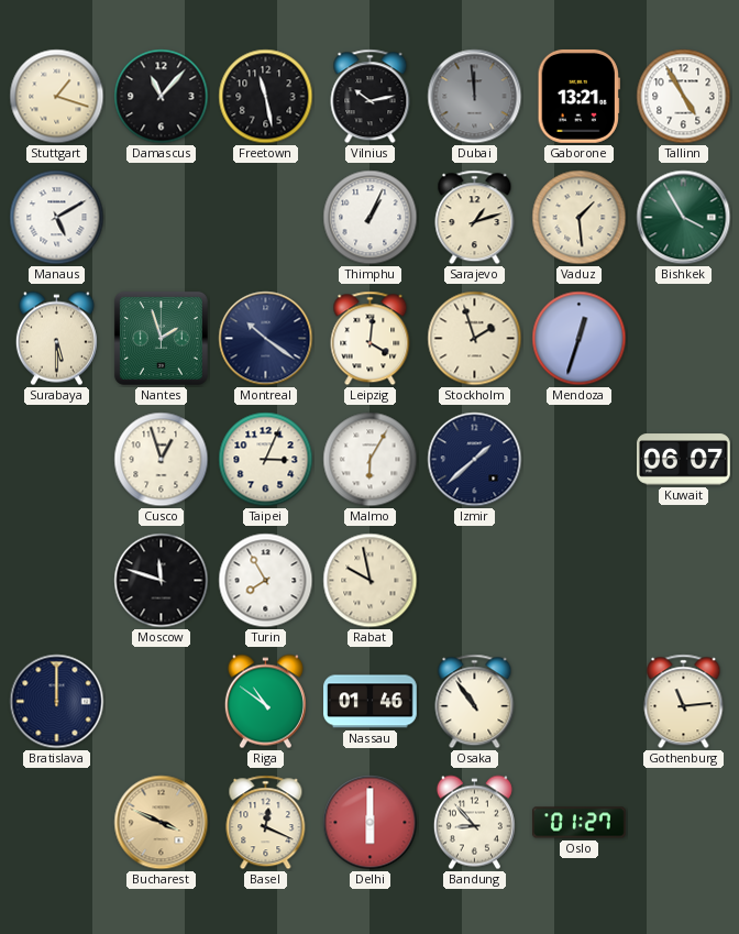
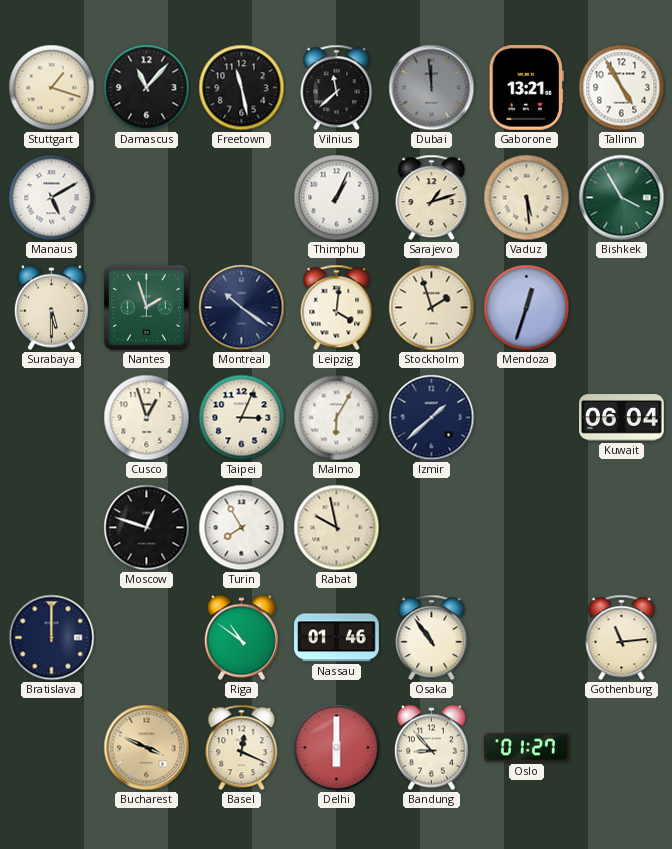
Vilnius: 10:13 -> 11:38
Vaduz: 1:29 -> 5:29
Kuwait: 06:07 -> 06:04
Moscow: 11:48 -> 12:48
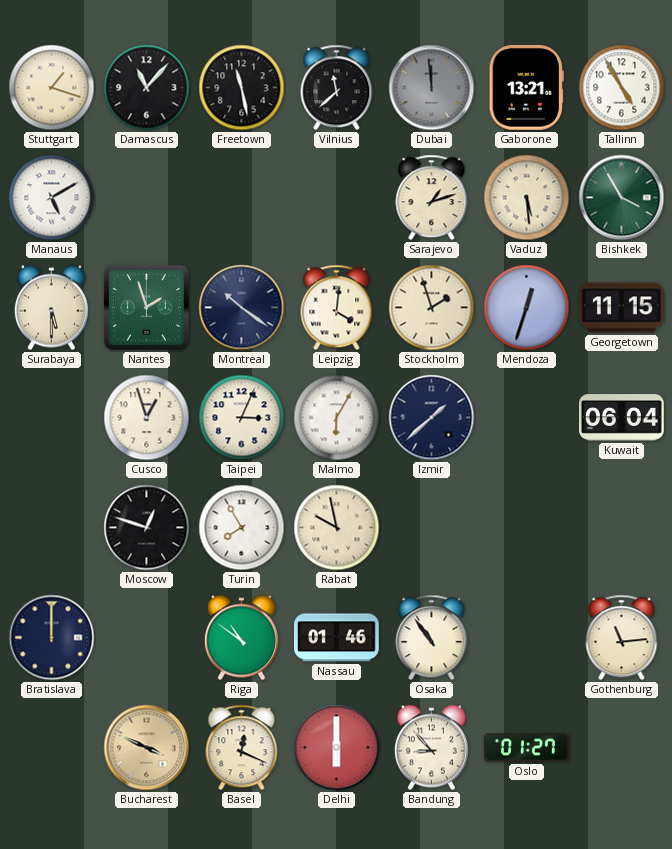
Thimphu: 1:04 -> none
Georgetown: none -> 11:15
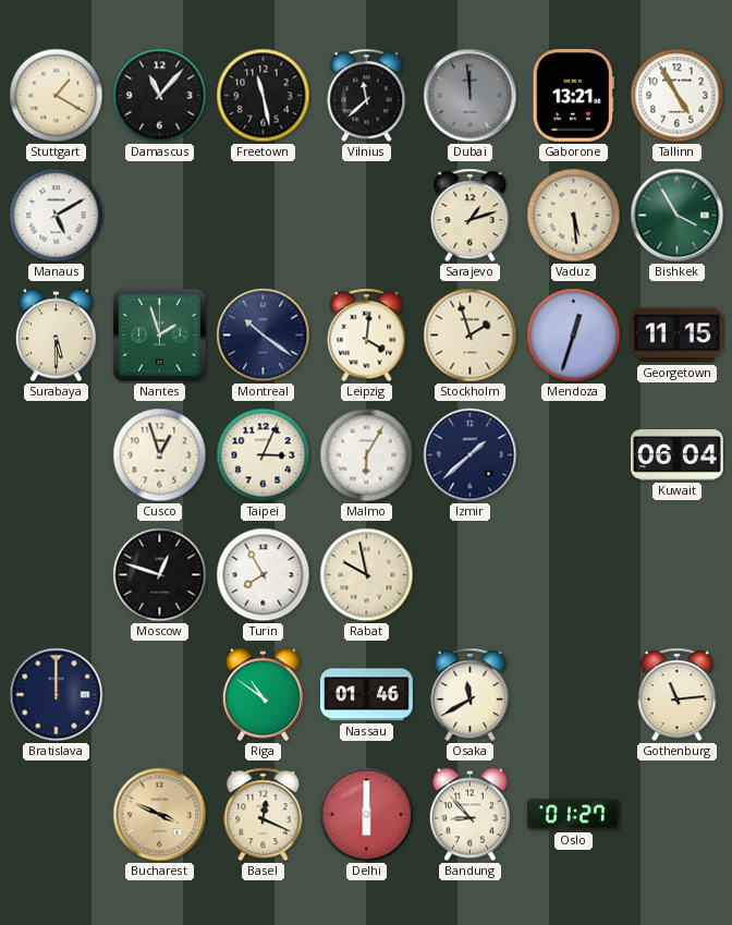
Stuttgart: 1:18 -> 1:20
Osaka: 10:54 -> 11:40
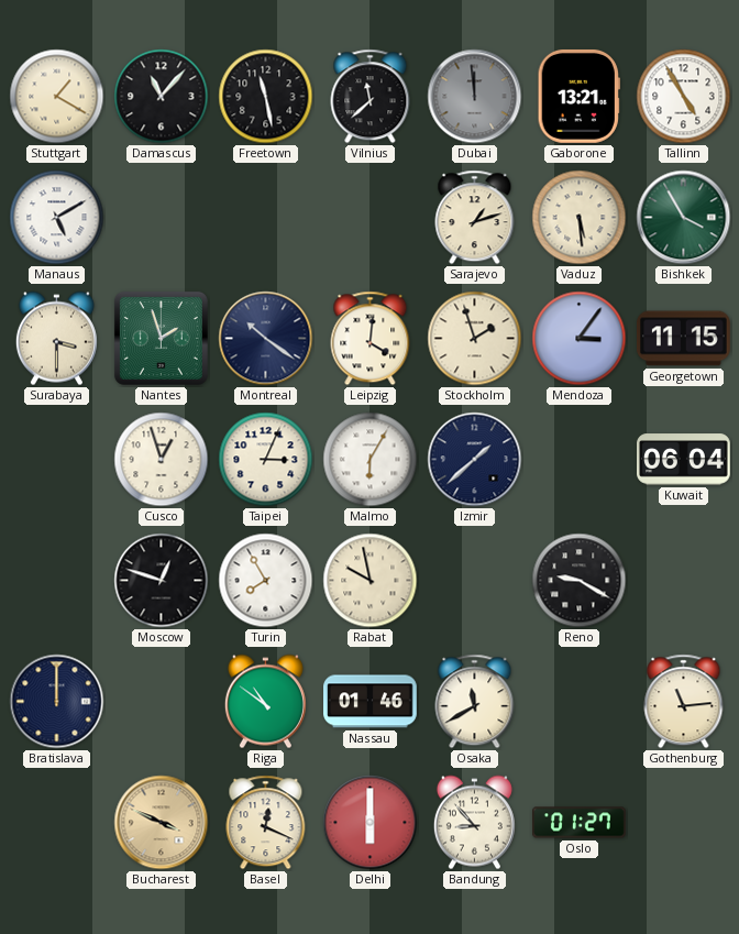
Surabaya: 5:30 -> 3:30
Mendoza: 12:33 -> 3:06
Reno: none -> 9:20
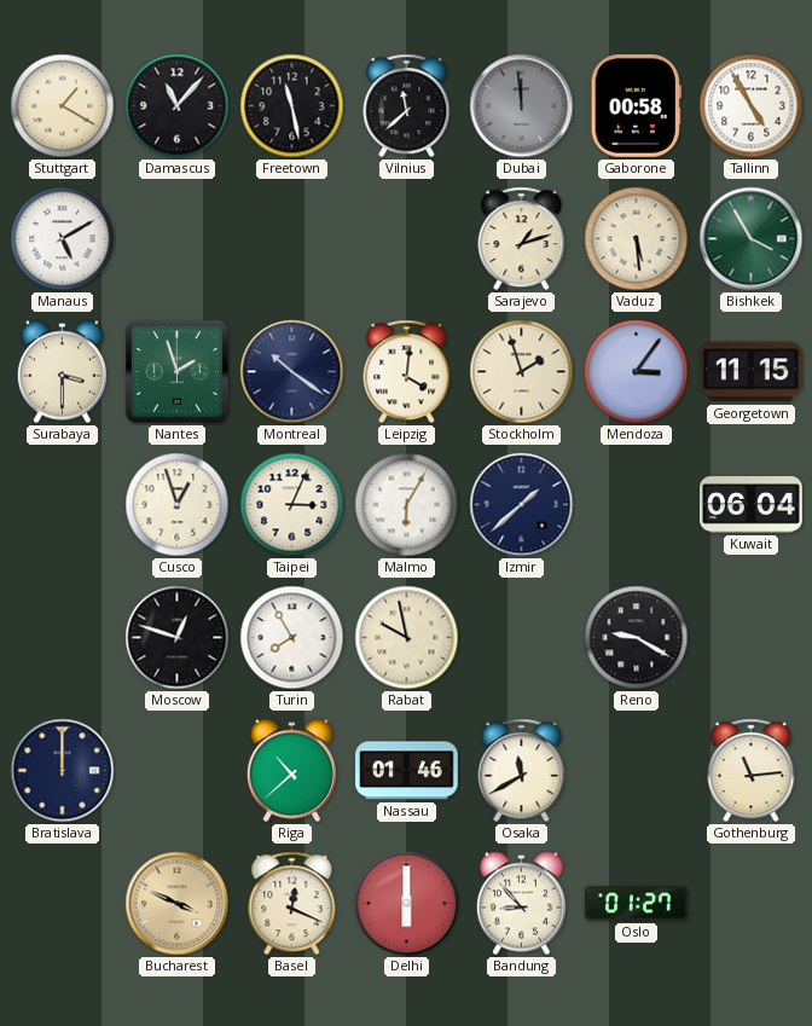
Gaborone: 13:21 -> 00:58
Riga: 10:51 -> 10:38
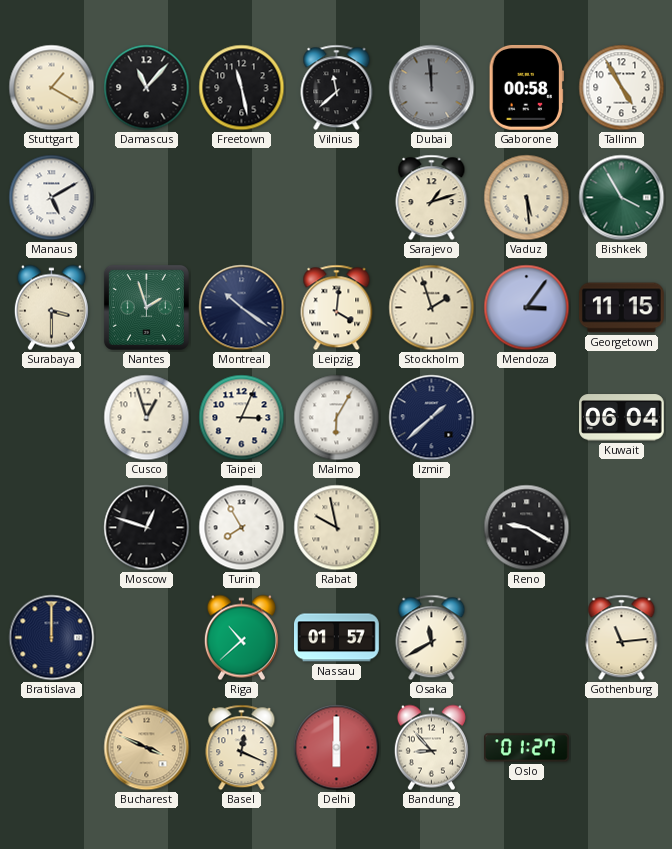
Nassau: 01:46 -> 01:57
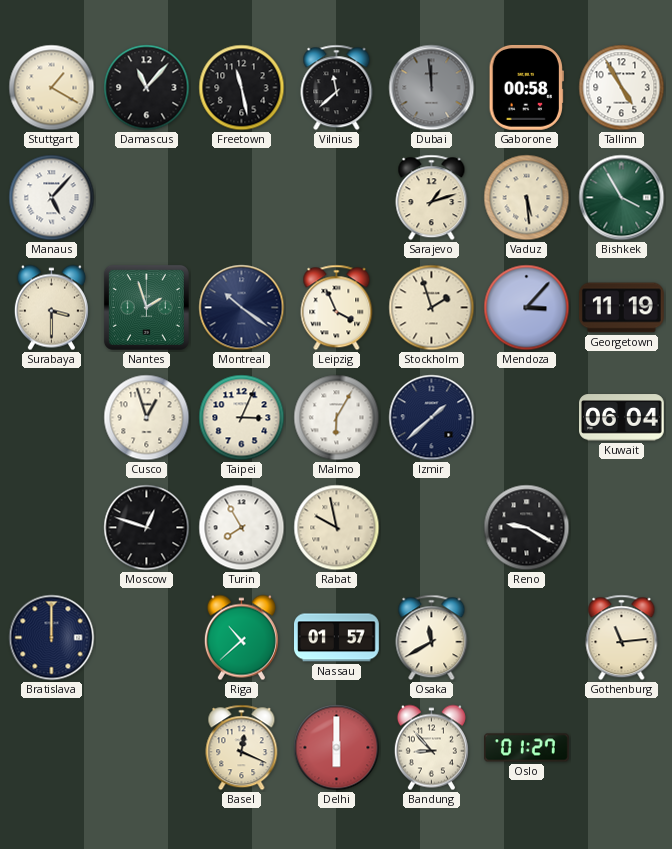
Manaus: 5:10 -> 5:07
Leipzig: 4:01 -> 3:56
Mendoza: 3:06 -> 3:07
Georgetown: 11:15 -> 11:19
Bucharest: 3:49 -> none
